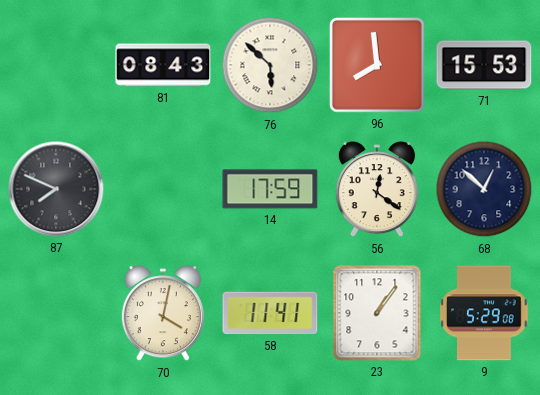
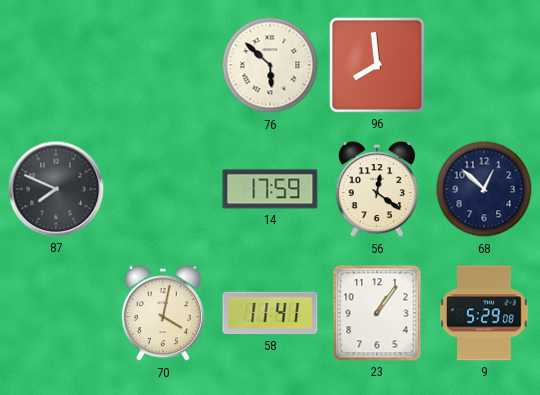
81: 08:43 -> none
71: 15:53 -> none
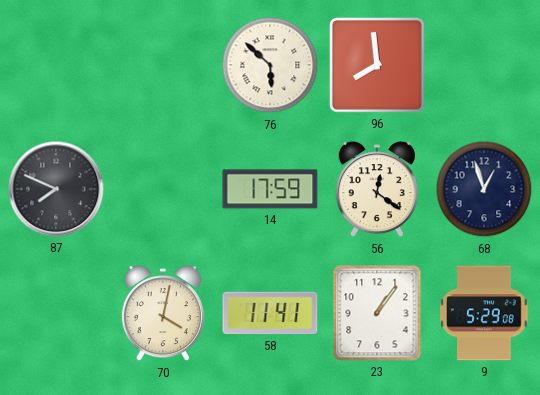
68: 12:52 -> 12:57
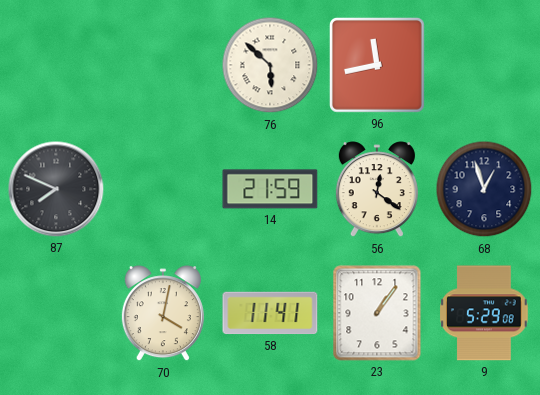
96: 7:59 -> 11:43
14: 17:59 -> 21:59
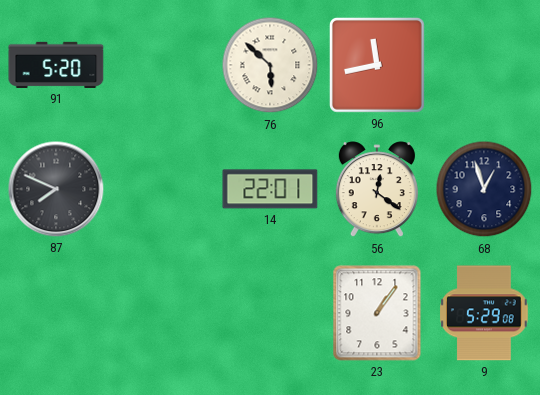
91: none -> 5:20
14: 21:59 -> 22:01
70: 4:02 -> none
58: 11:41 -> none
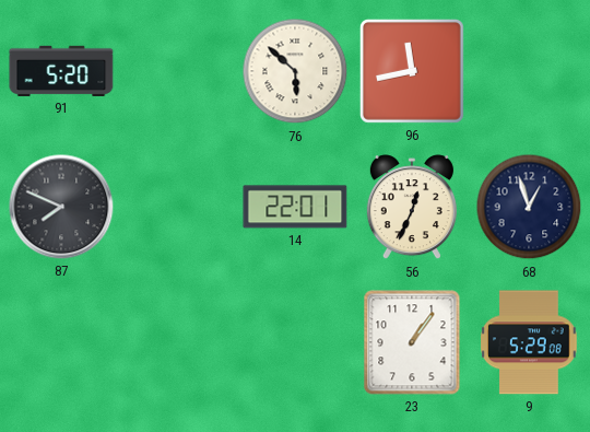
56: 12:21 -> 12:34
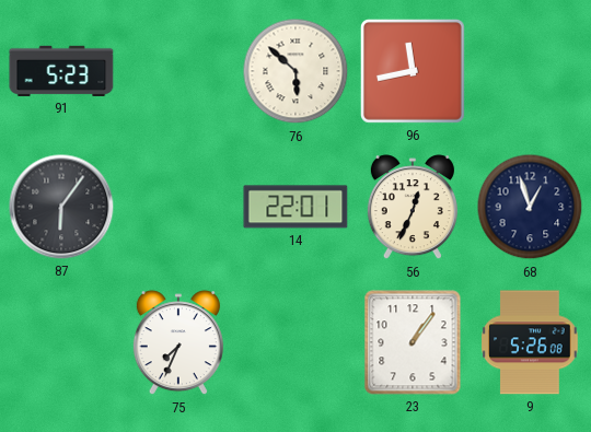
91: 5:20 -> 5:23
87: 7:49 -> 6:06
75: none -> 7:34
9: 5:29 -> 5:26
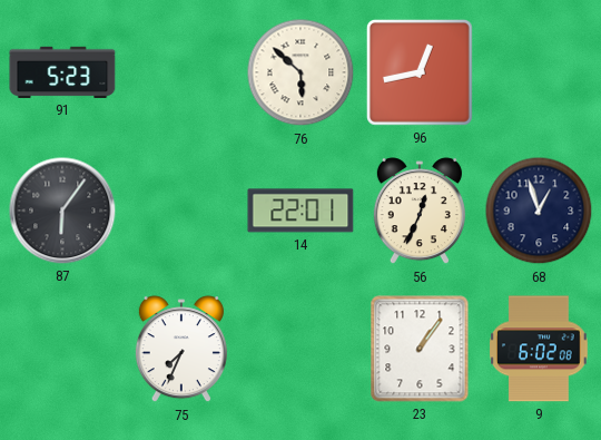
96: 11:43 -> 12:43
9: 5:26 -> 6:02
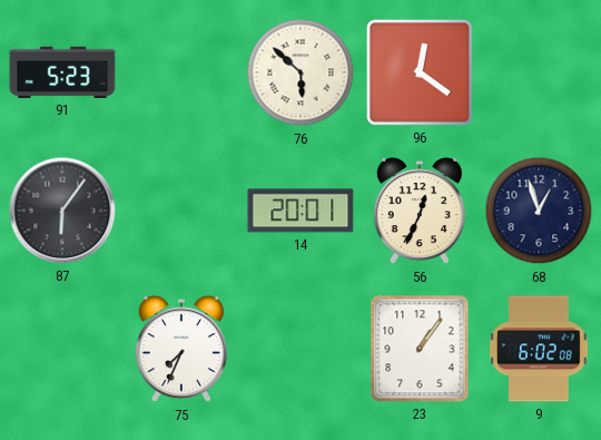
96: 12:43 -> 12:21
14: 22:01 -> 20:01
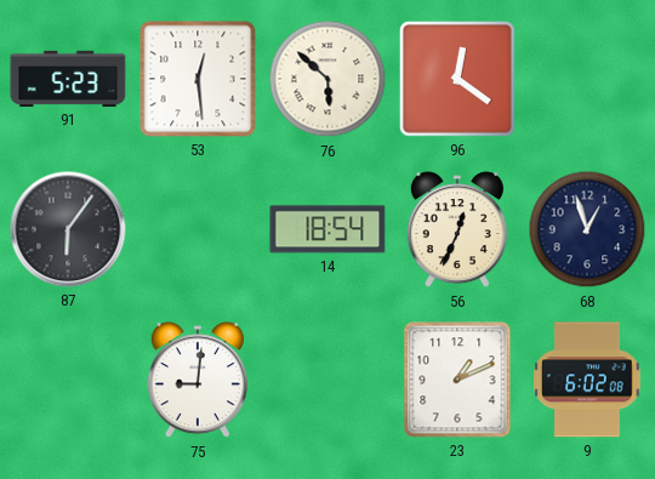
53: none -> 12:29
14: 20:01 -> 18:54
75: 7:34 -> 9:01
23: 1:06 -> 1:11
